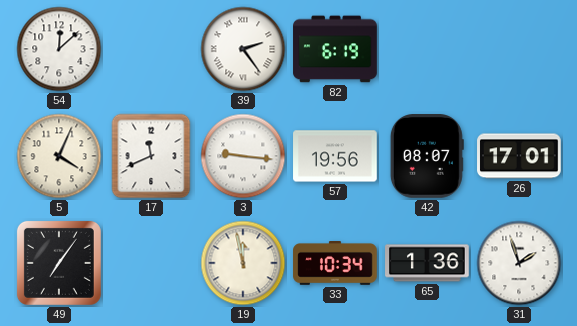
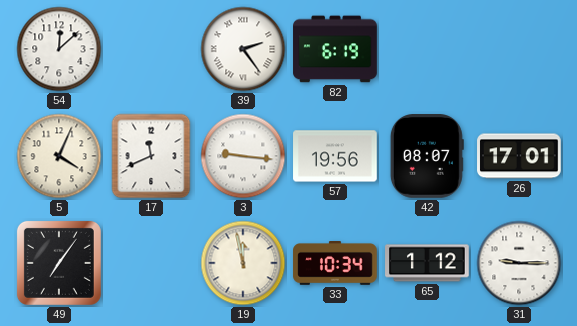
65: 1:36 -> 1:12
31: 1:57 -> 9:15
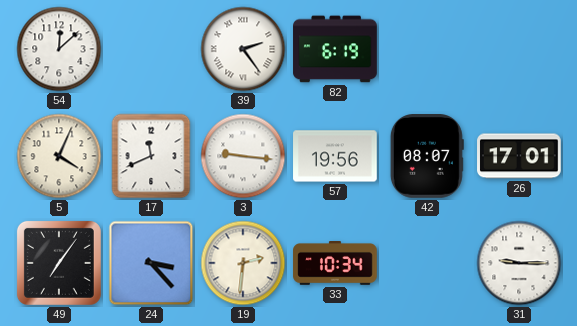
24: none -> 3:23
19: 11:58 -> 2:31
65: 1:12 -> none
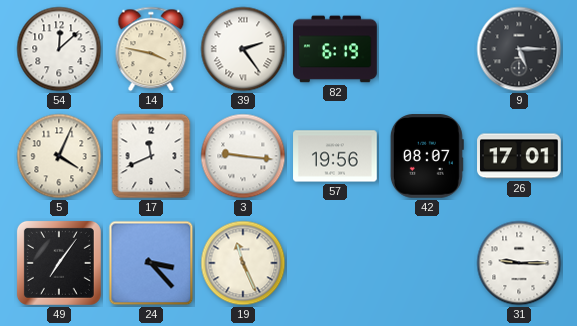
14: none -> 3:47
9: none -> 5:15
19: 2:31 -> 11:26
33: 10:34 -> none
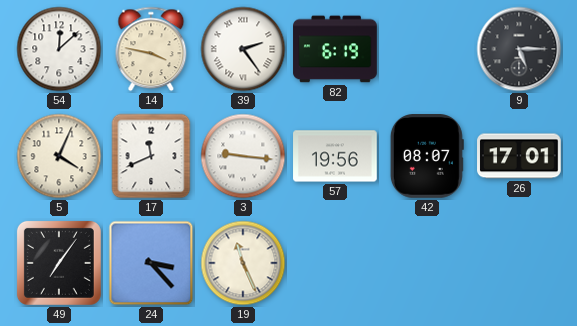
31: 9:15 -> none
